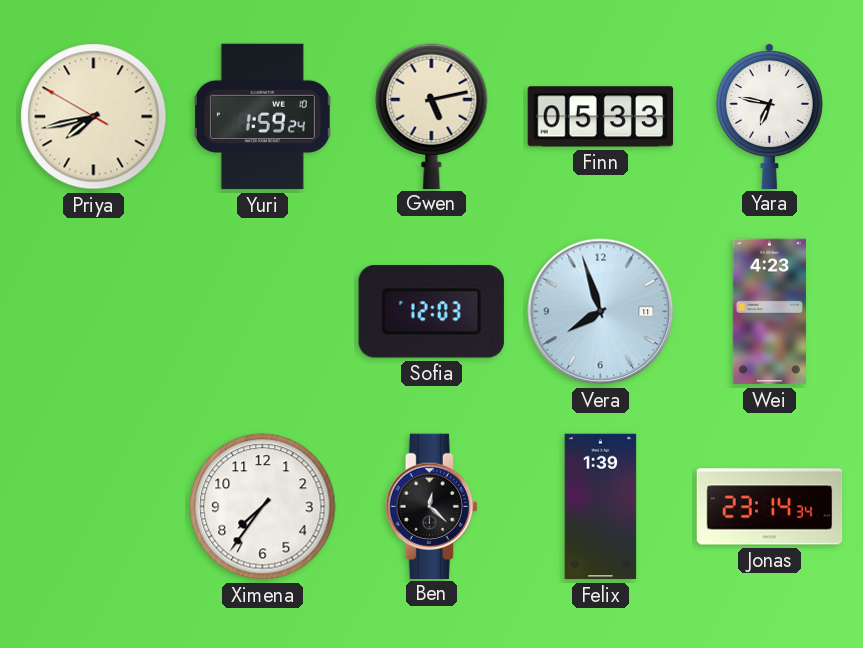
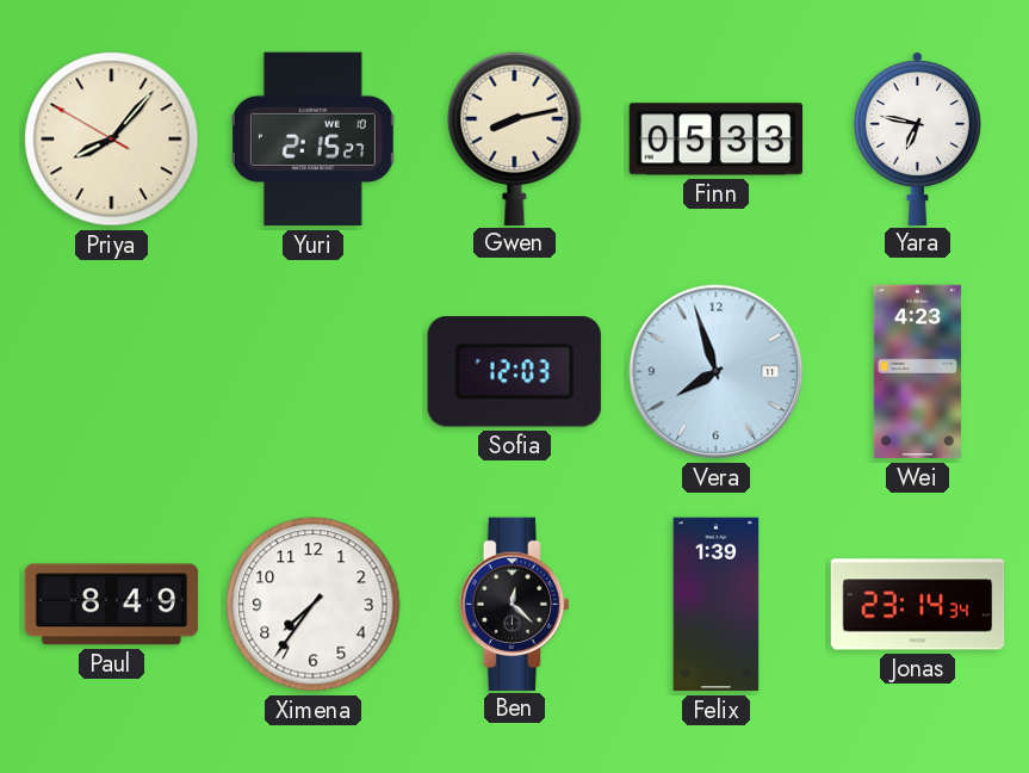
Priya: 7:42 -> 8:06
Yuri: 1:59 -> 2:15
Gwen: 5:13 -> 8:13
Paul: none -> 8:49
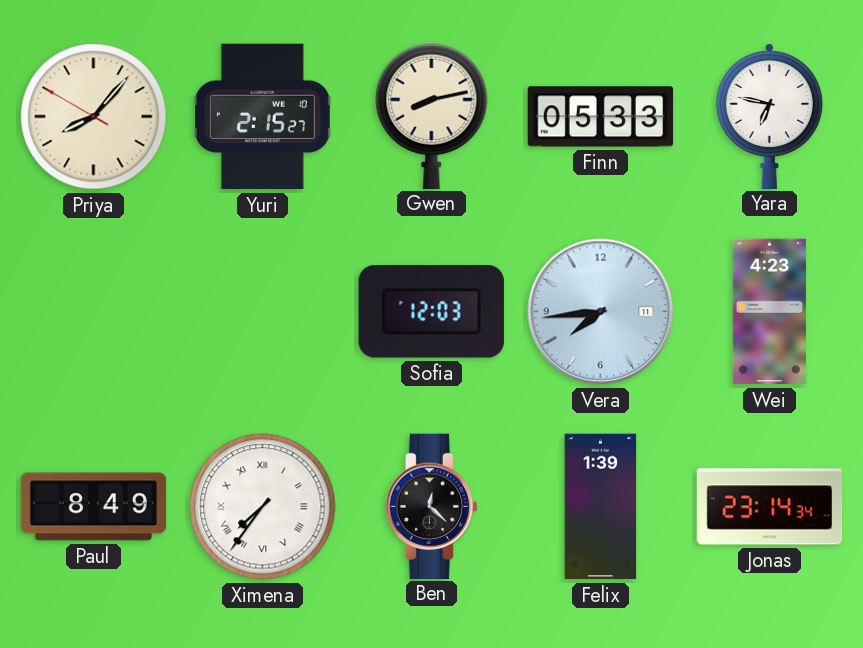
Vera: 7:57 -> 7:44
Ximena numerals: Arabic -> Roman
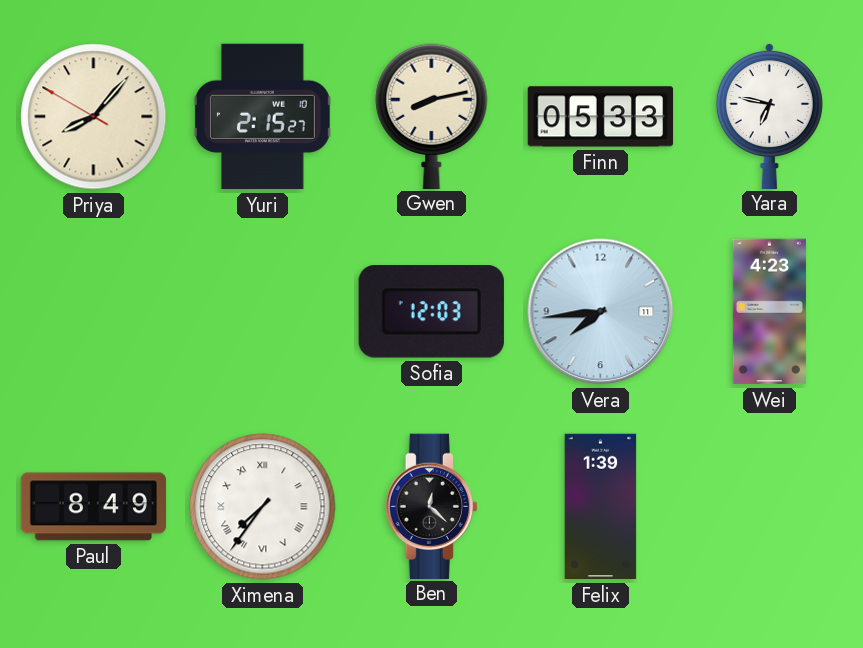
Jonas: 23:14 -> none
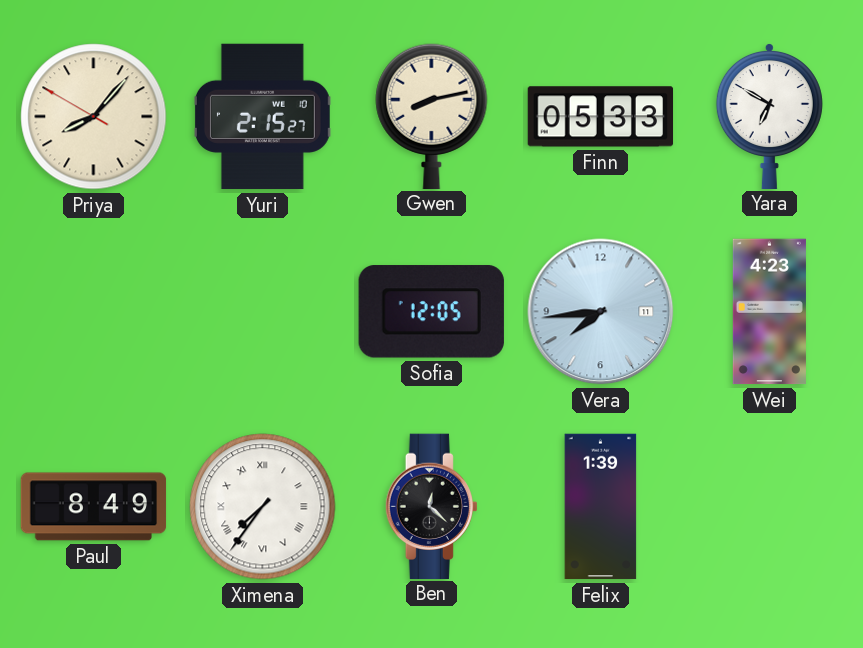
Yara: 6:47 -> 6:50
Sofia: 12:03 -> 12:05
